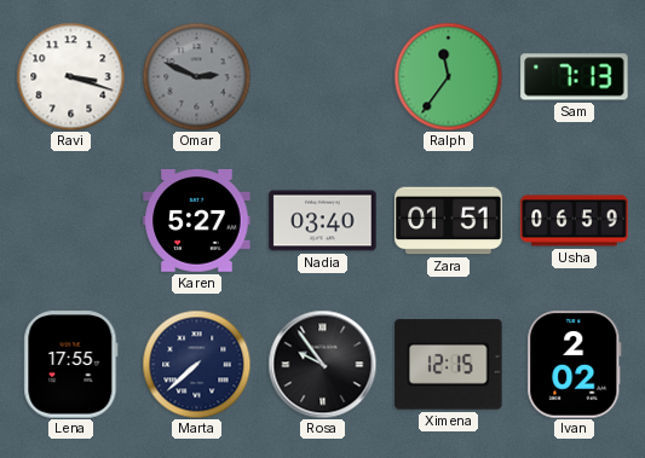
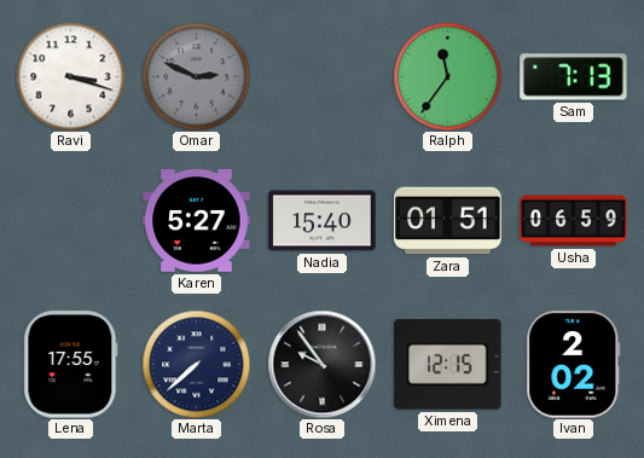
Nadia: 03:40 -> 15:40
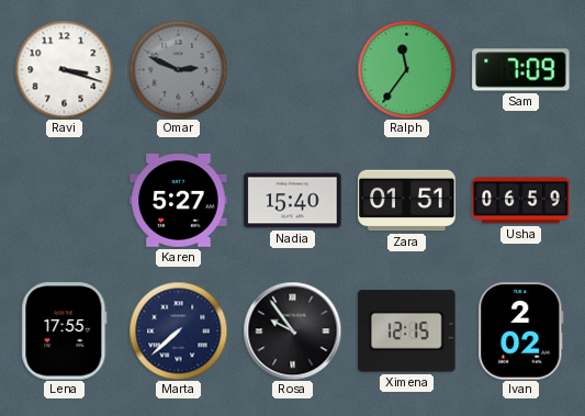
Sam: 7:13 -> 7:09
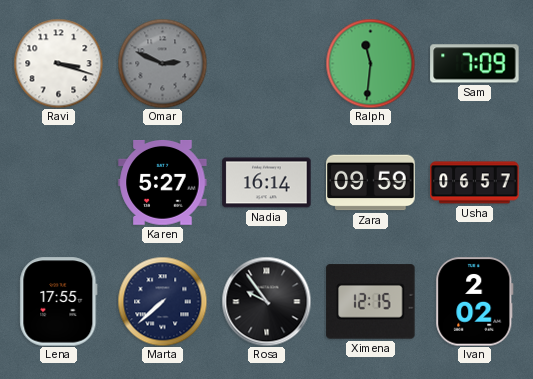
Ralph: 11:36 -> 11:31
Nadia: 15:40 -> 16:14
Zara: 01:51 -> 09:59
Usha: 06:59 -> 06:57
